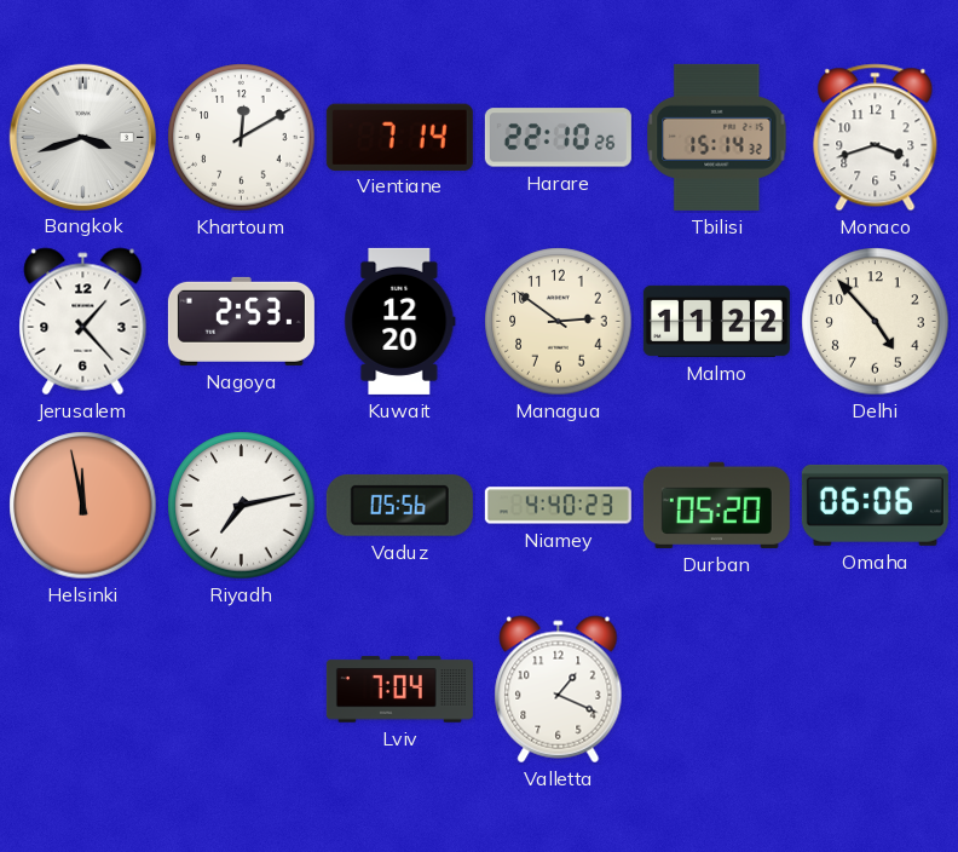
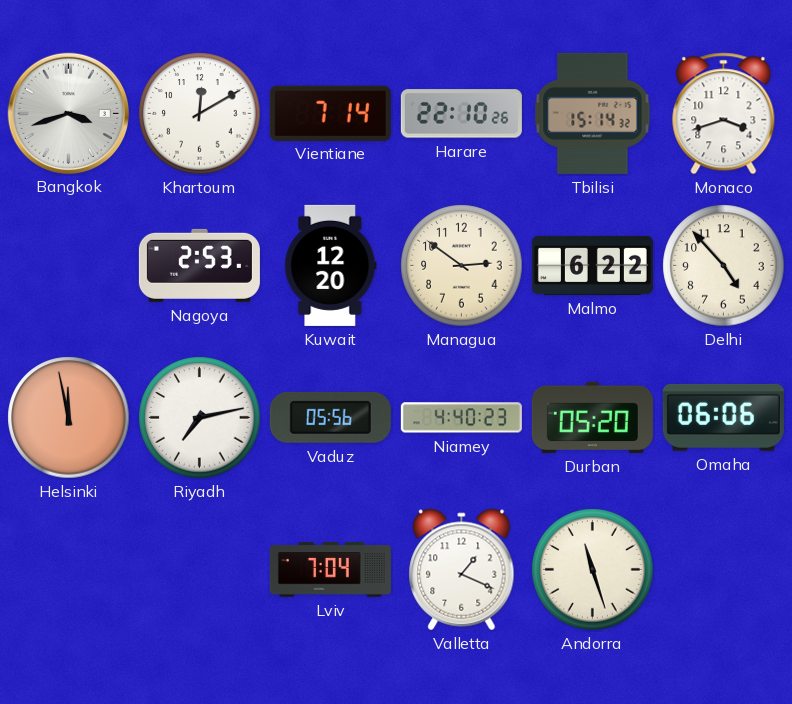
Jerusalem: 1:23 -> none
Malmo: 11:22 -> 6:22
Andorra: none -> 11:27
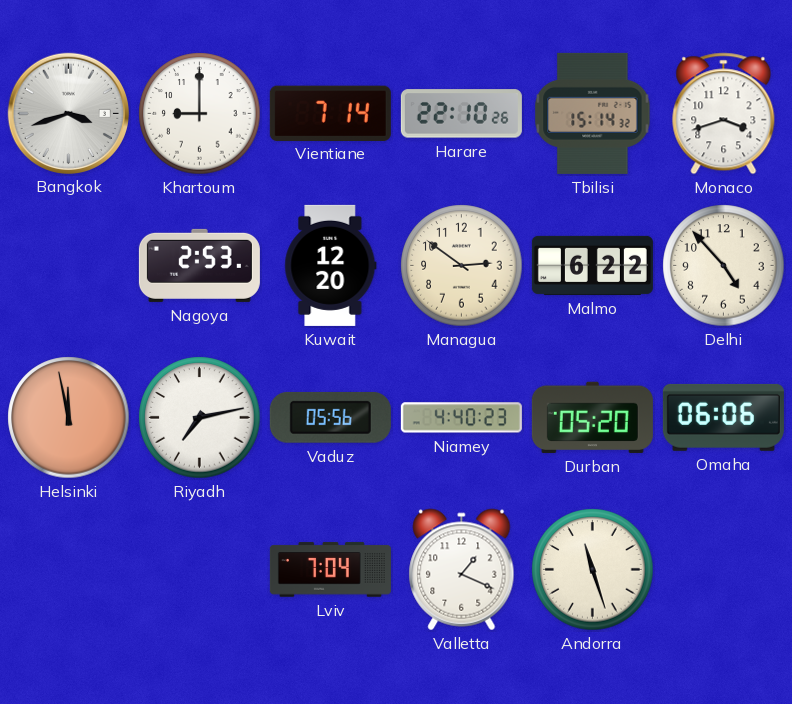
Khartoum: 12:10 -> 9:00
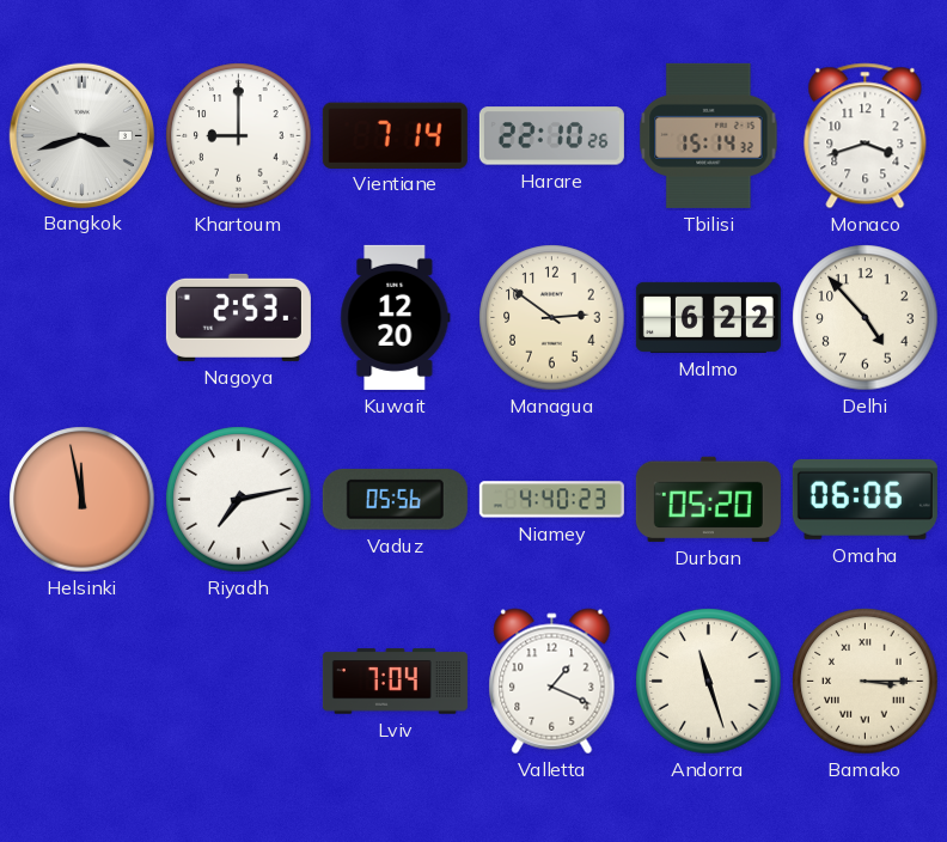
Bamako: none -> 3:15
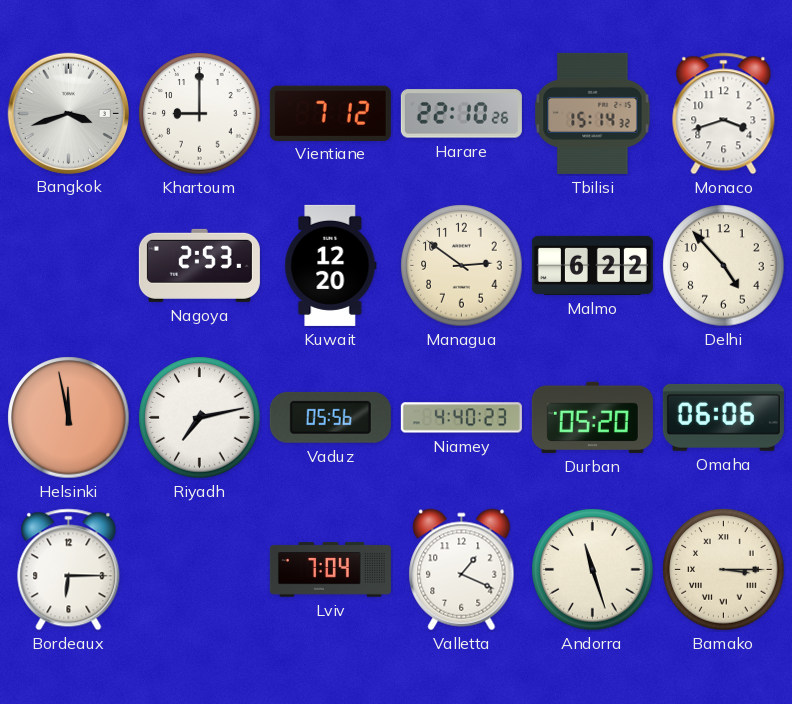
Vientiane: 7:14 -> 7:12
Bordeaux: none -> 6:15
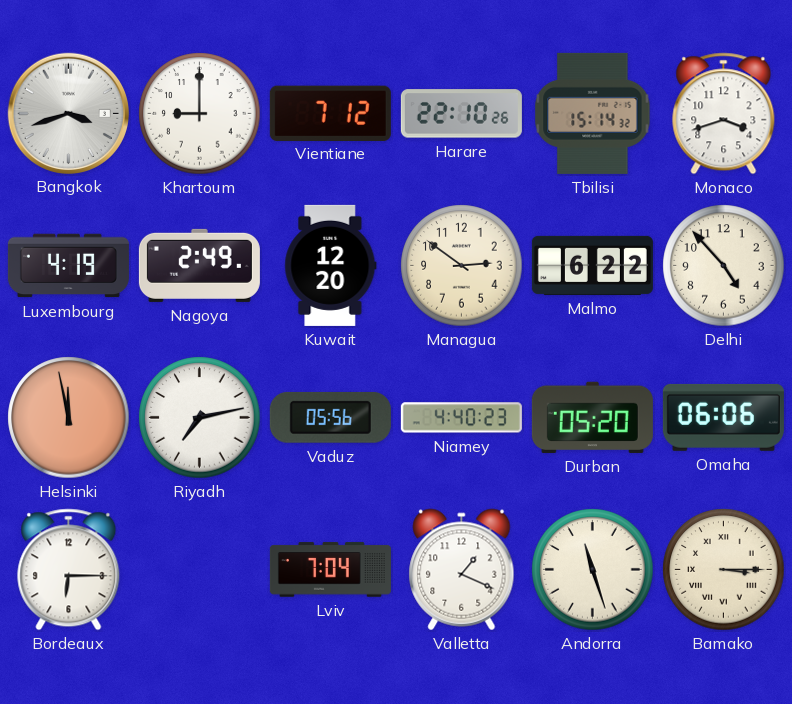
Luxembourg: none -> 4:19
Nagoya: 2:53 -> 2:49
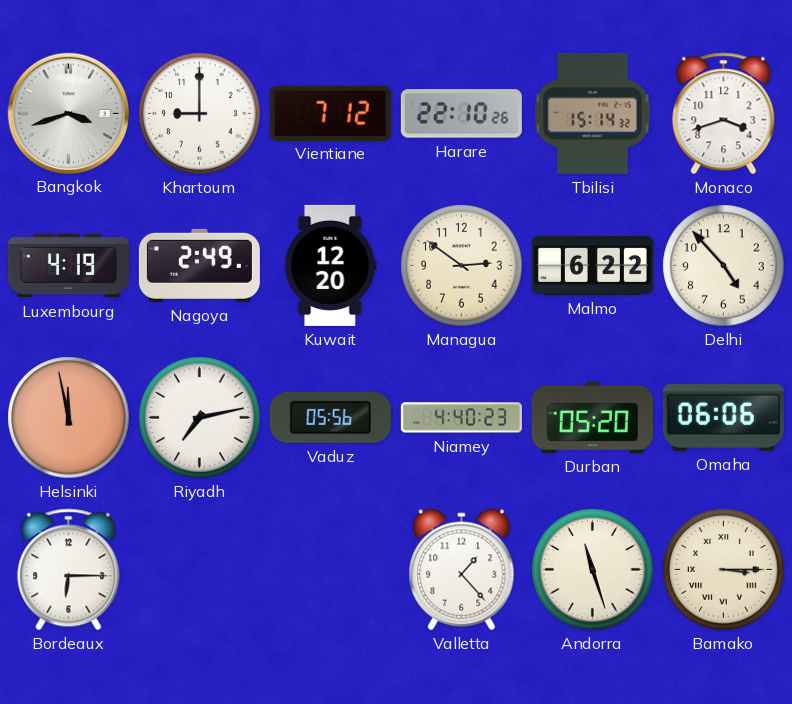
Lviv: 7:04 -> none
Valletta: 1:19 -> 1:23
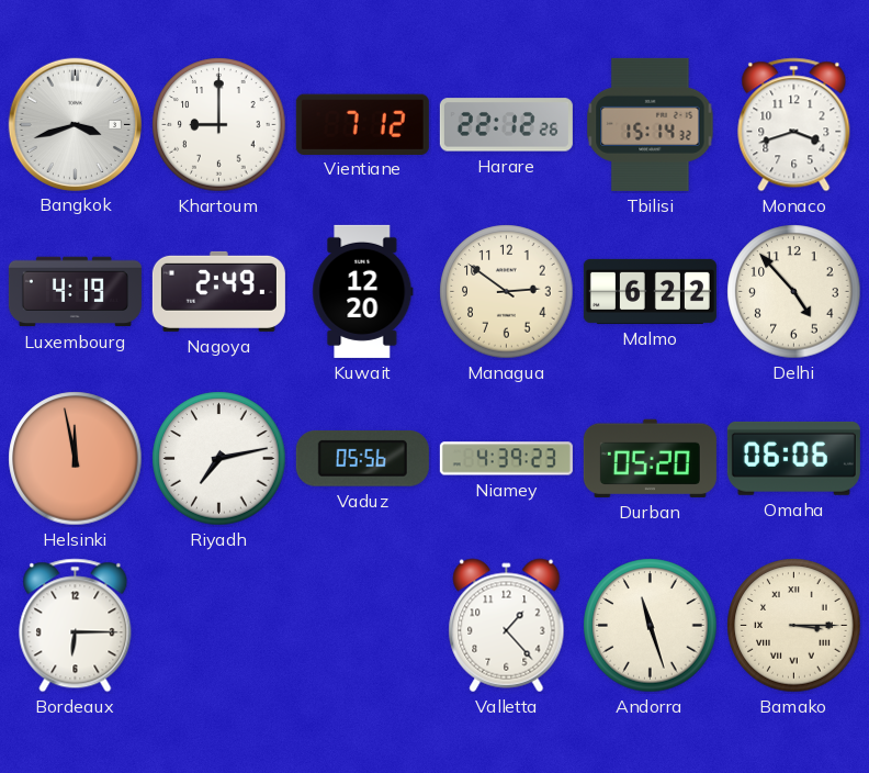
Harare: 22:10 -> 22:12
Niamey: 4:40 -> 4:39
